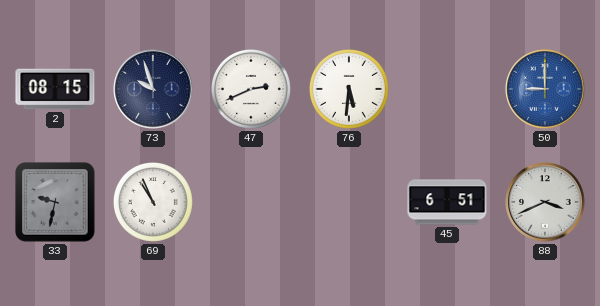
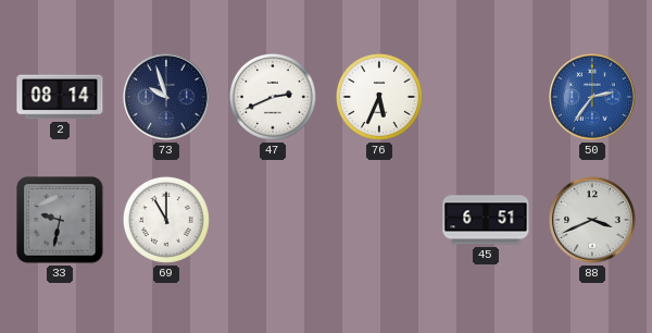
2: 08:15 -> 08:14
76: 5:31 -> 5:34
50: 9:00 -> 2:36
69: 10:56 -> 11:00
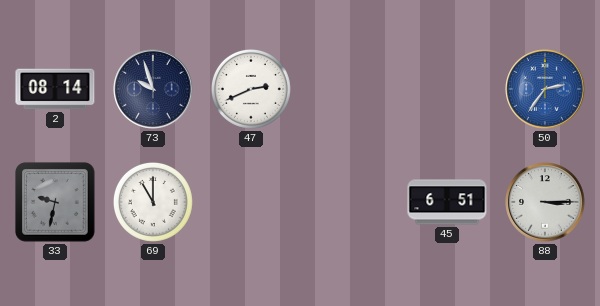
76: 5:34 -> none
88: 3:41 -> 3:15
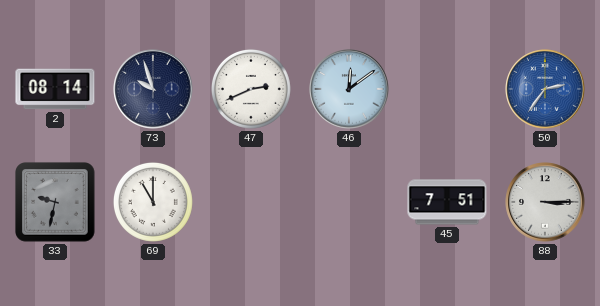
46: none -> 12:09
45: 6:51 -> 7:51
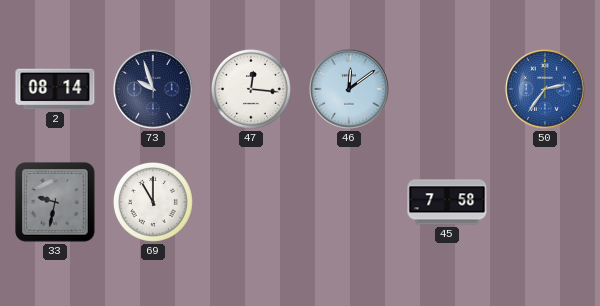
47: 2:41 -> 12:16
45: 7:51 -> 7:58
88: 3:15 -> none
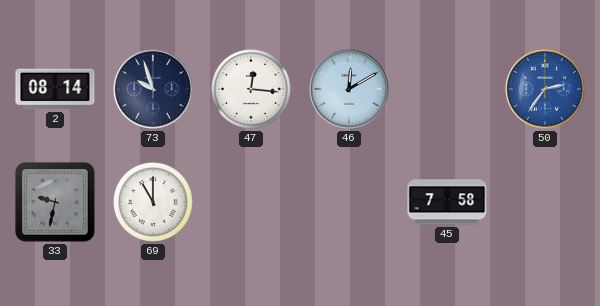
46: 12:09 -> 12:10
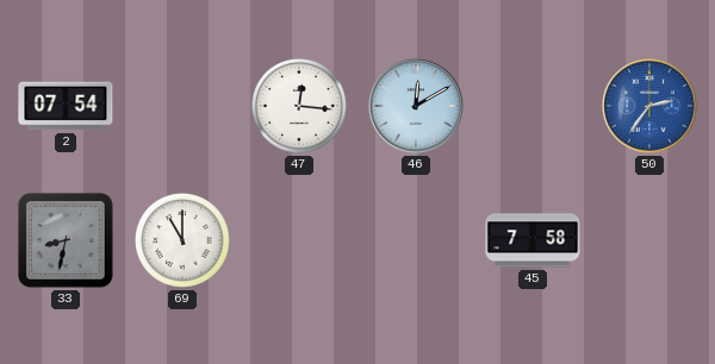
2: 08:14 -> 07:54
73: 9:57 -> none
33: 9:32 -> 8:32
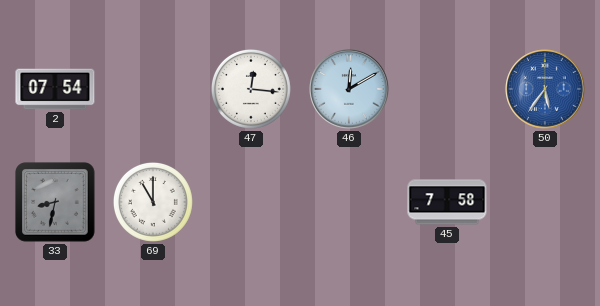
50: 2:36 -> 5:36
